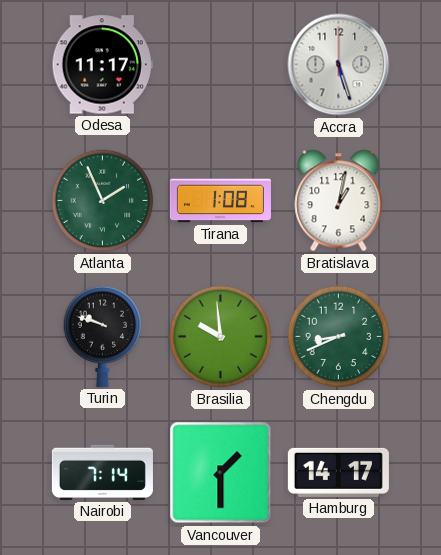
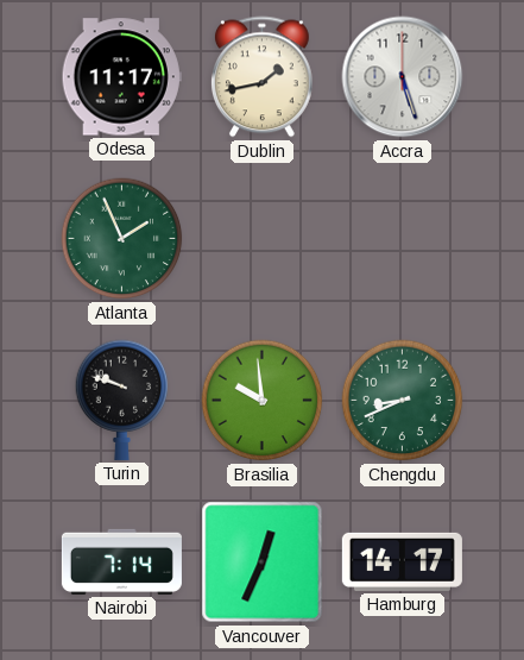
Dublin: none -> 1:43
Tirana: 1:08 -> none
Bratislava: 1:02 -> none
Vancouver: 1:30 -> 12:34
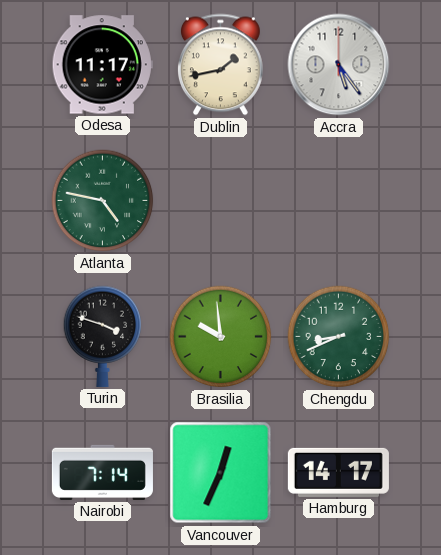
Accra: 5:27 -> 5:24
Atlanta: 1:56 -> 4:47
Turin: 9:48 -> 3:48
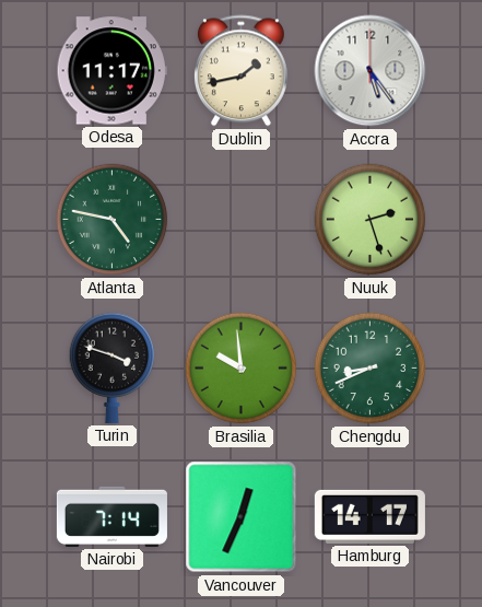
Nuuk: none -> 2:27
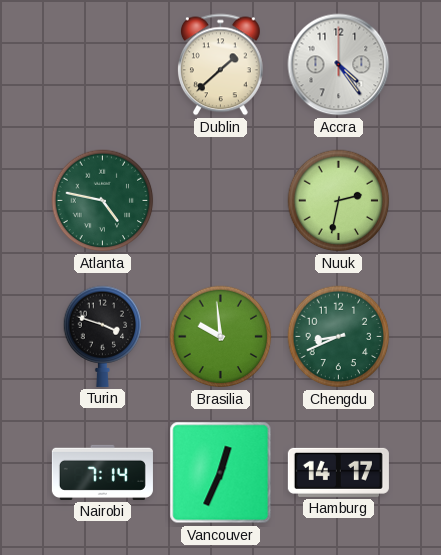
Odesa: 11:17 -> none
Dublin: 1:43 -> 1:38
Accra: 5:24 -> 4:24
Nuuk: 2:27 -> 2:32
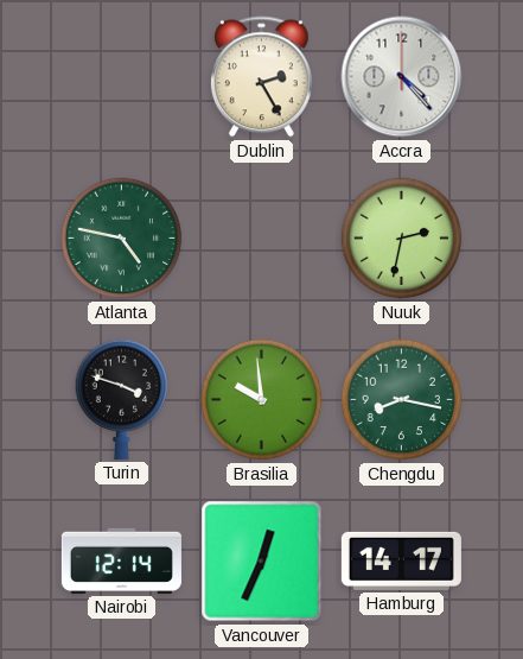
Dublin: 1:38 -> 2:25
Accra: 4:24 -> 4:23
Chengdu: 8:41 -> 8:17
Nairobi: 7:14 -> 12:14
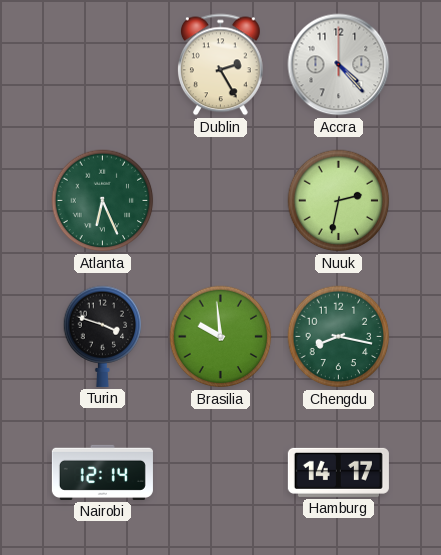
Atlanta: 4:47 -> 6:26
Vancouver: 12:34 -> none
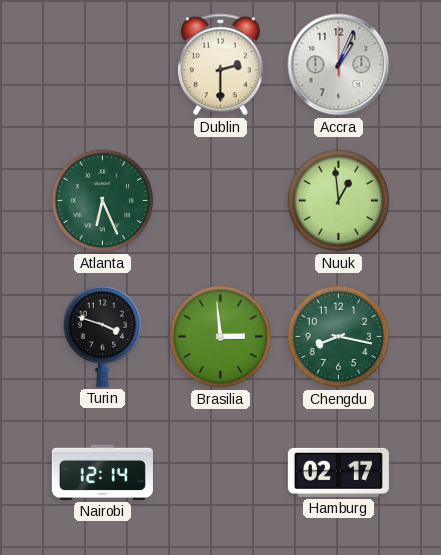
Dublin: 2:25 -> 2:30
Accra: 4:23 -> 1:04
Nuuk: 2:32 -> 12:59
Brasilia: 9:59 -> 2:59
Hamburg: 14:17 -> 02:17
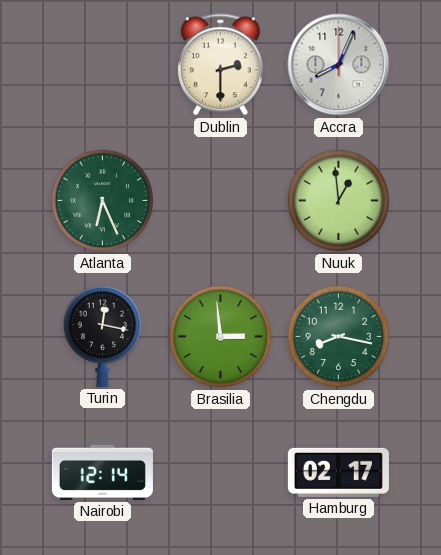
Accra: 1:04 -> 8:04
Turin: 3:48 -> 12:17
